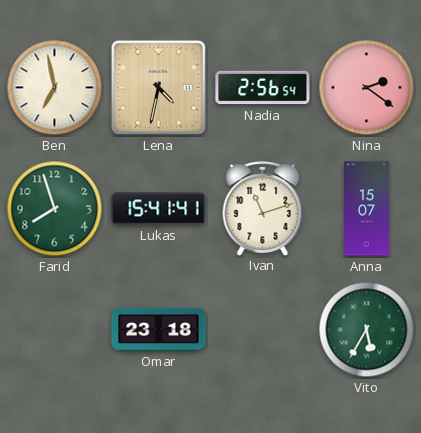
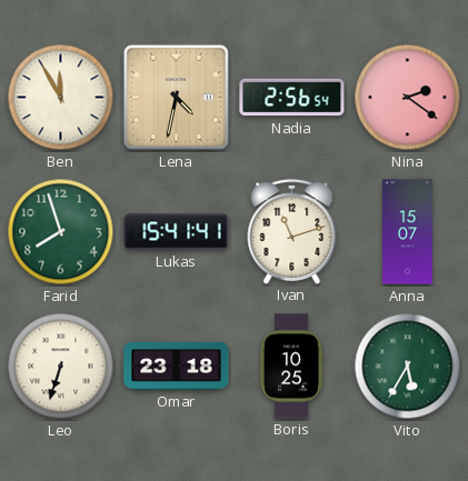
Ben: 6:58 -> 11:55
Leo: none -> 6:33
Boris: none -> 10:25
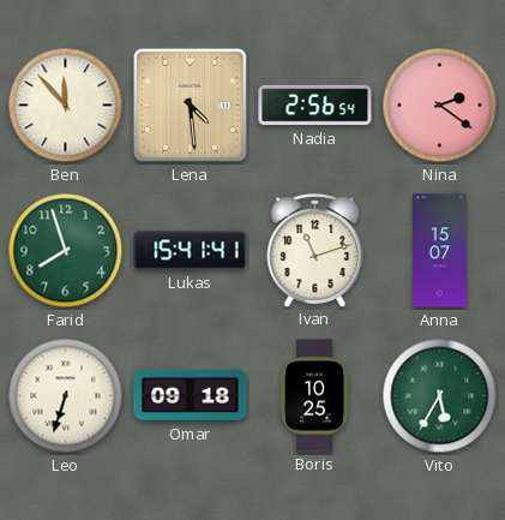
Ben: 11:55 -> 11:53
Lena: 4:32 -> 4:29
Omar: 23:18 -> 09:18
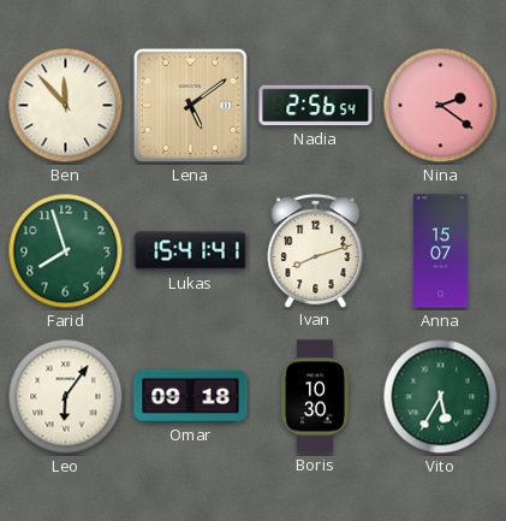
Lena: 4:29 -> 5:09
Ivan: 11:12 -> 8:12
Leo: 6:33 -> 6:06
Boris: 10:25 -> 10:30
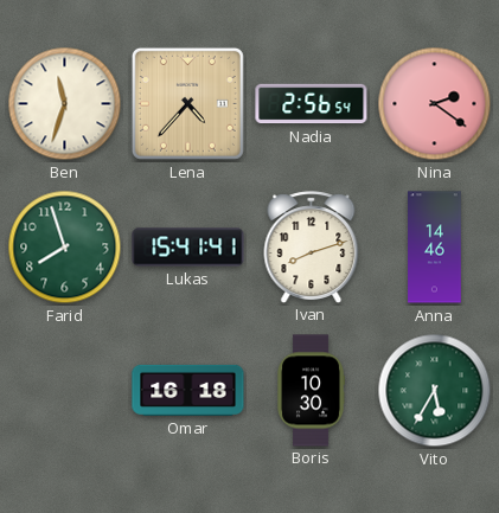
Ben: 11:53 -> 11:33
Lena: 5:09 -> 4:37
Anna: 15:07 -> 14:46
Leo: 6:06 -> none
Omar: 09:18 -> 16:18
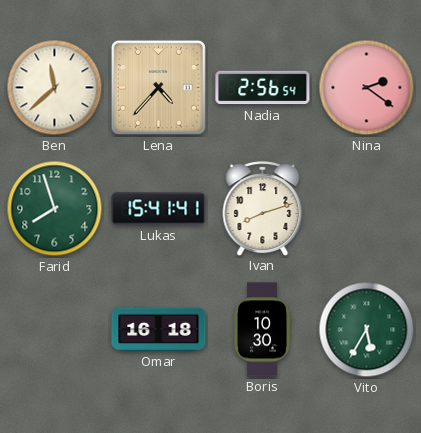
Ben: 11:33 -> 11:38
Anna: 14:46 -> none
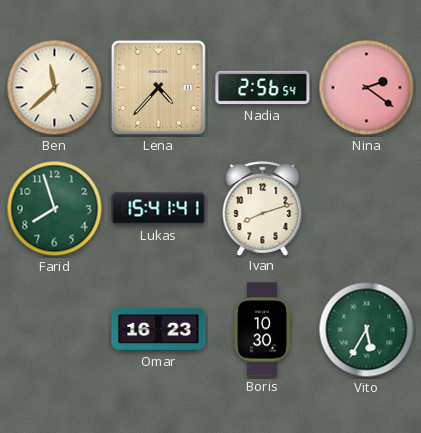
Omar: 16:18 -> 16:23
